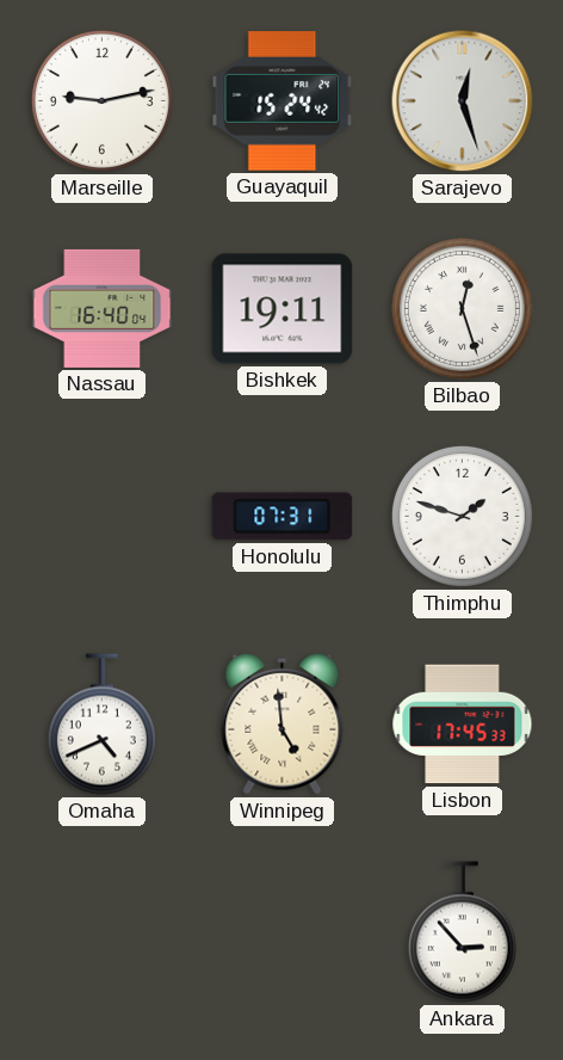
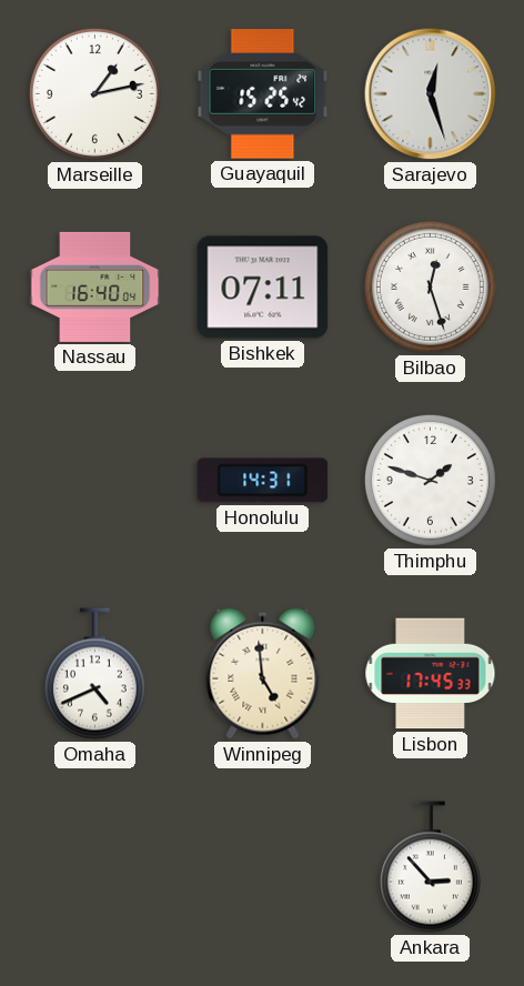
Marseille: 9:13 -> 1:13
Guayaquil: 15:24 -> 15:25
Bishkek: 19:11 -> 07:11
Honolulu: 07:31 -> 14:31
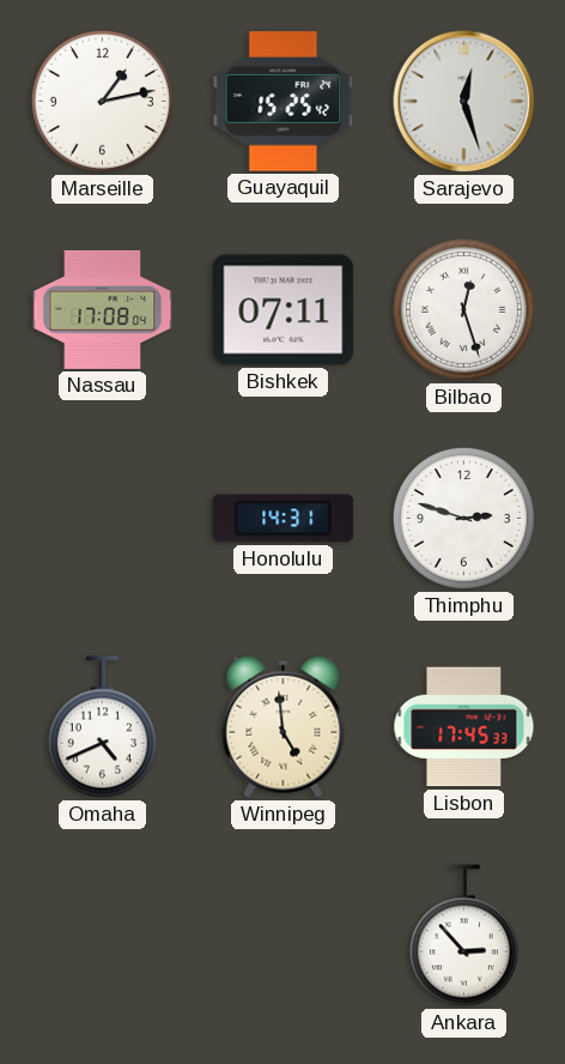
Nassau: 16:40 -> 17:08
Thimphu: 1:48 -> 2:48
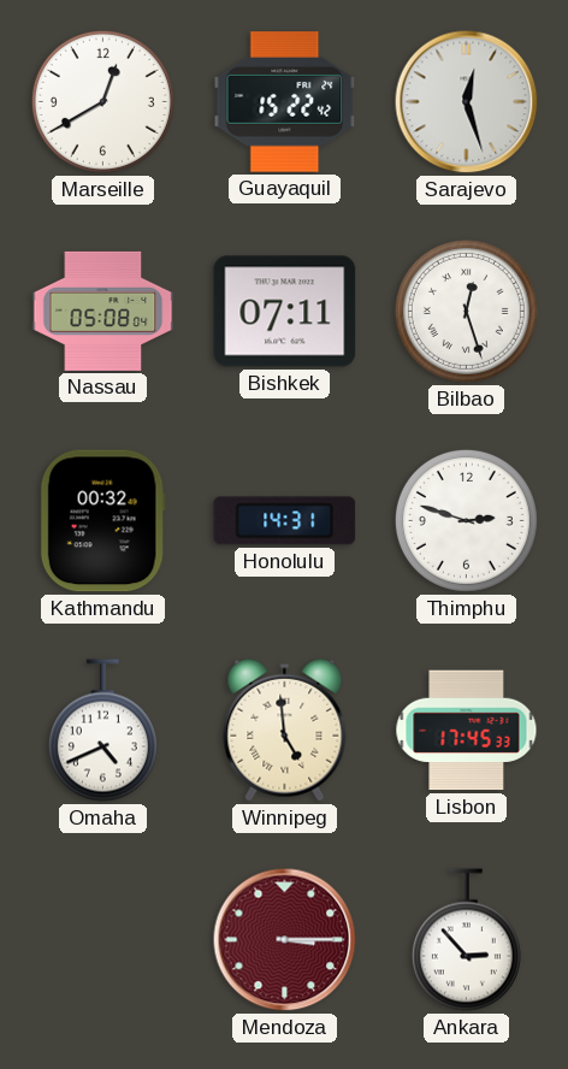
Marseille: 1:13 -> 12:40
Guayaquil: 15:25 -> 15:22
Nassau: 17:08 -> 05:08
Kathmandu: none -> 00:32
Mendoza: none -> 3:15
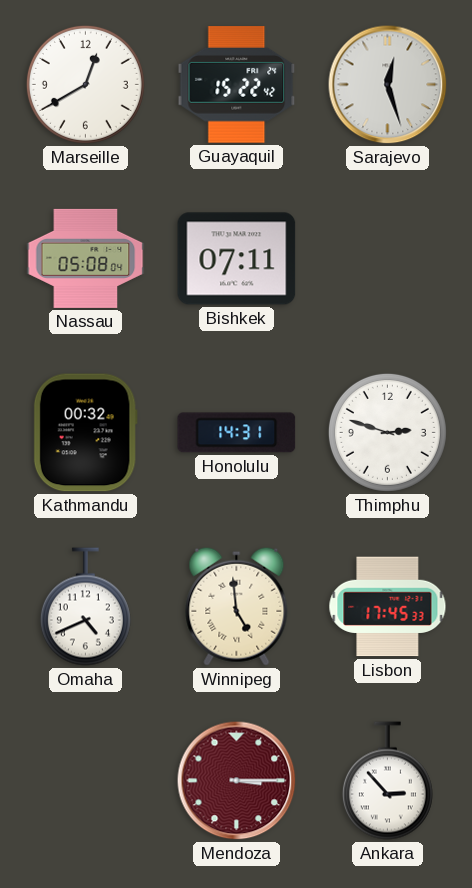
Bilbao: 12:27 -> none
